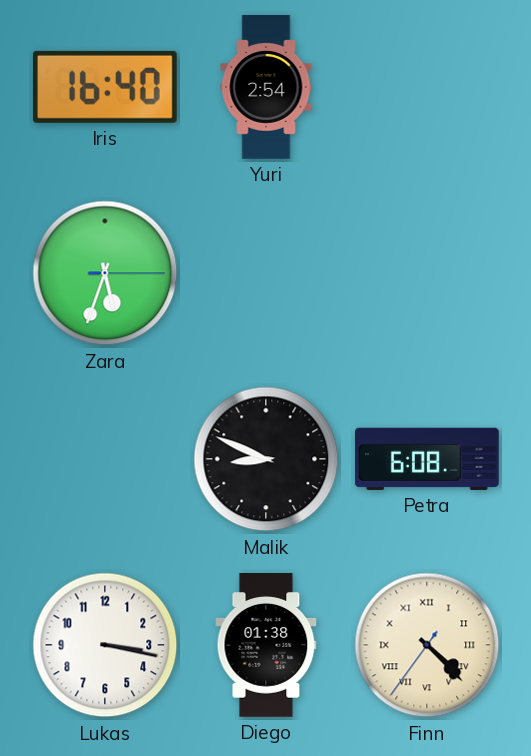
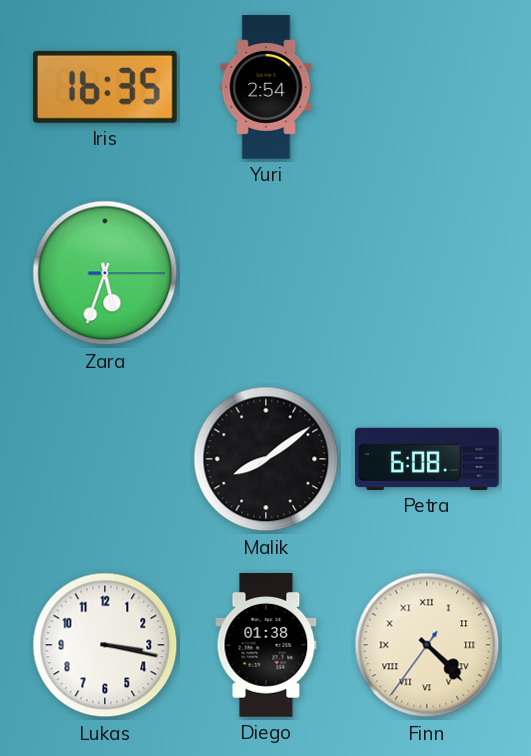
Iris: 16:40 -> 16:35
Malik: 8:49 -> 8:09
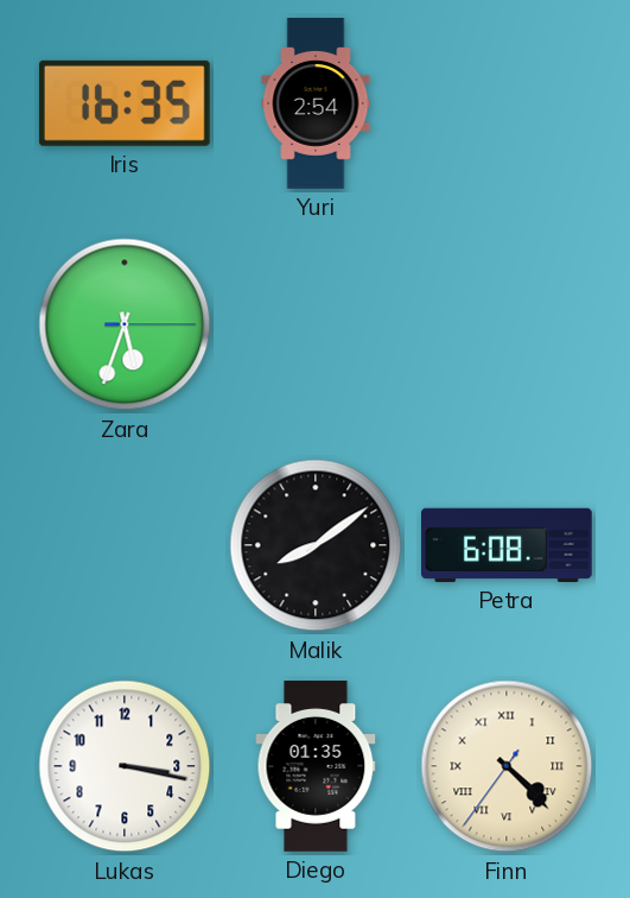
Diego: 01:38 -> 01:35
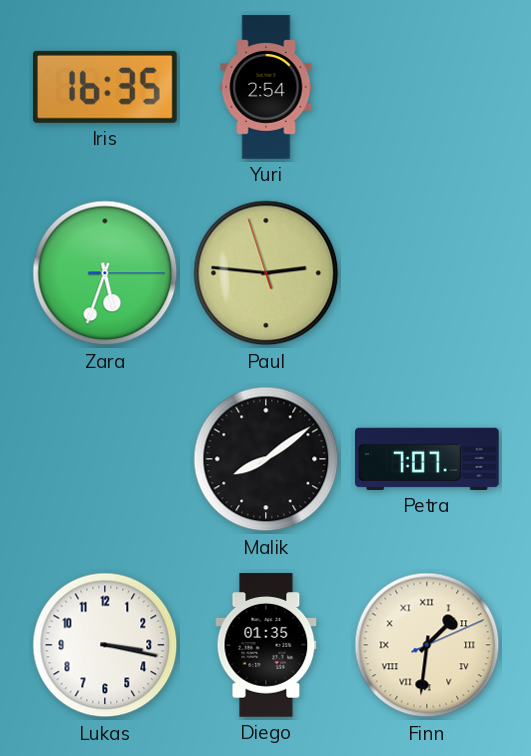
Paul: none -> 2:45
Petra: 6:08 -> 7:07
Finn: 4:22 -> 1:31
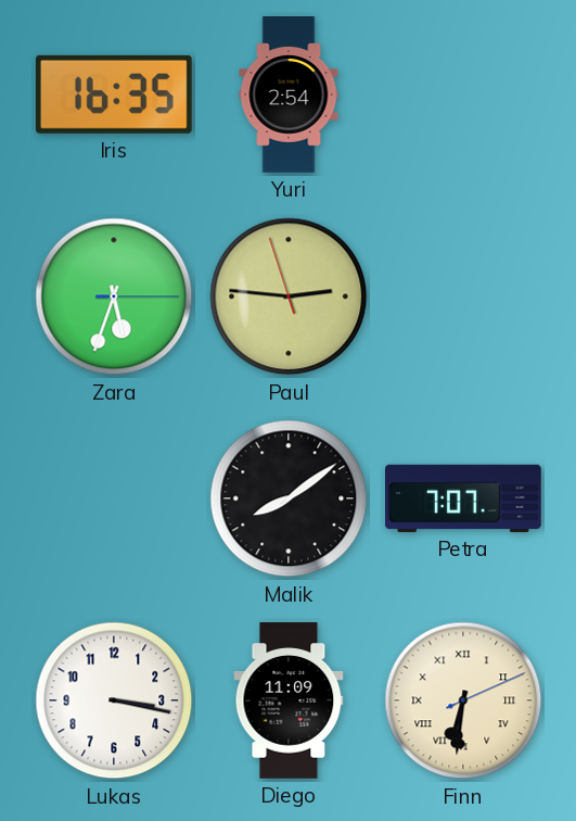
Diego: 01:35 -> 11:09
Finn: 1:31 -> 6:31
